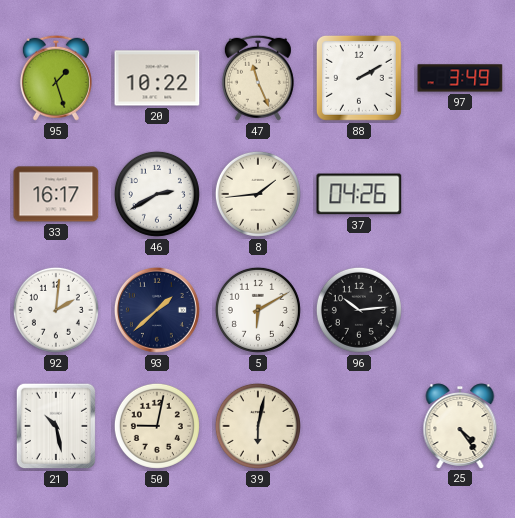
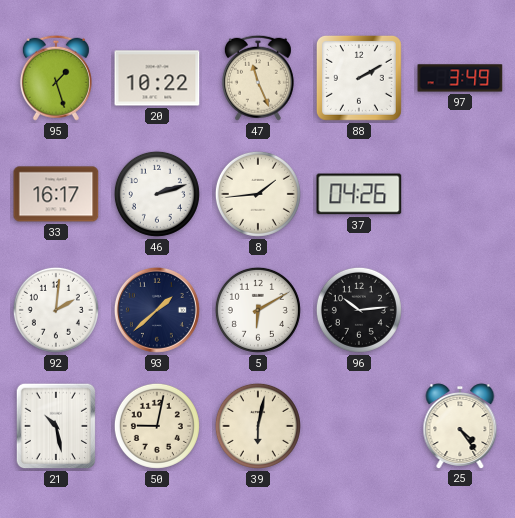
46: 2:40 -> 2:12
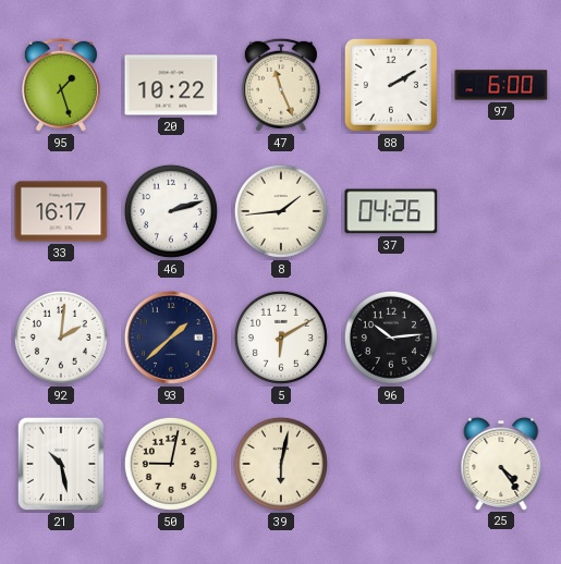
97: 3:49 -> 6:00
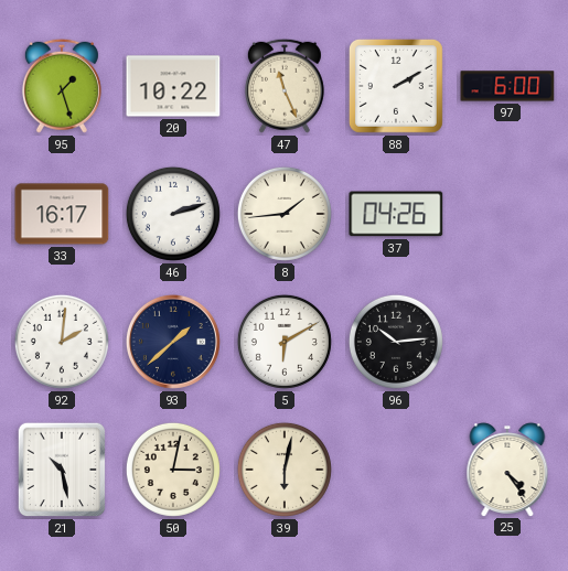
50: 9:02 -> 3:02
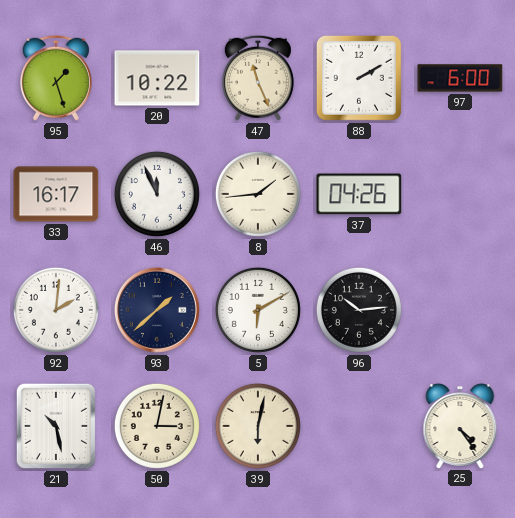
46: 2:12 -> 11:56
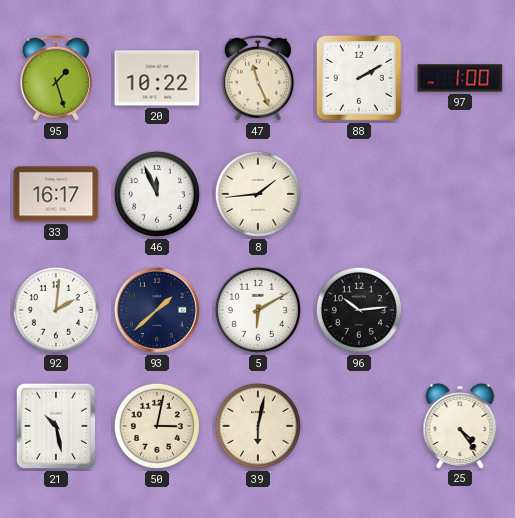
97: 6:00 -> 1:00
37: 04:26 -> none
